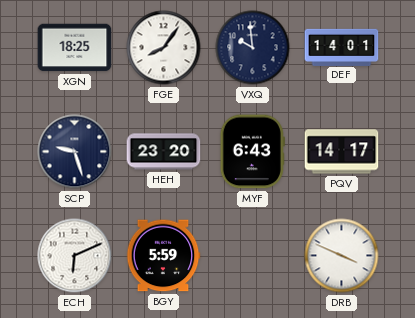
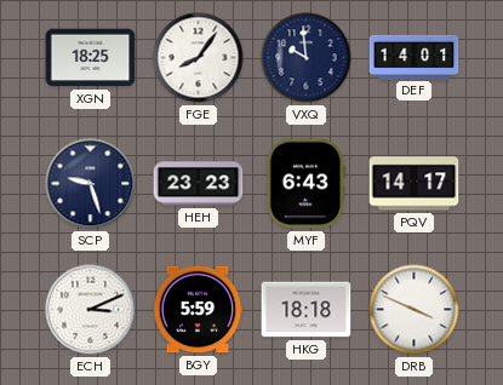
HEH: 23:20 -> 23:23
ECH: 6:11 -> 3:11
HKG: none -> 18:18
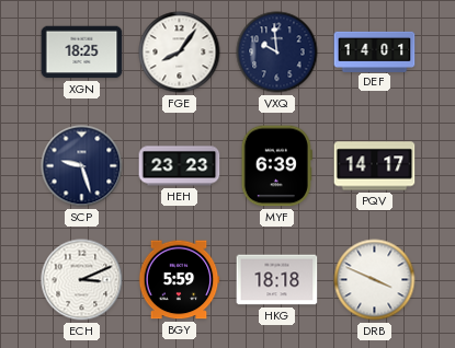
MYF: 6:43 -> 6:39
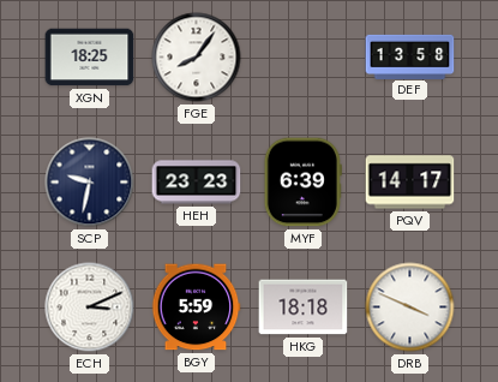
VXQ: 9:59 -> none
DEF: 14:01 -> 13:58
SCP: 9:27 -> 9:32
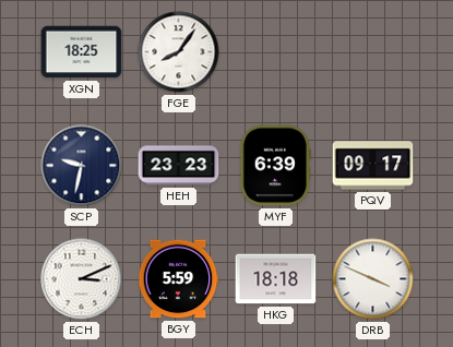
DEF: 13:58 -> none
PQV: 14:17 -> 09:17
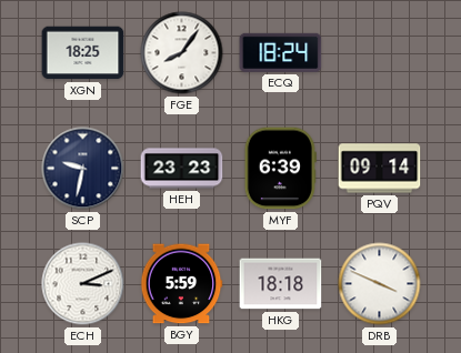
ECQ: none -> 18:24
PQV: 09:17 -> 09:14
